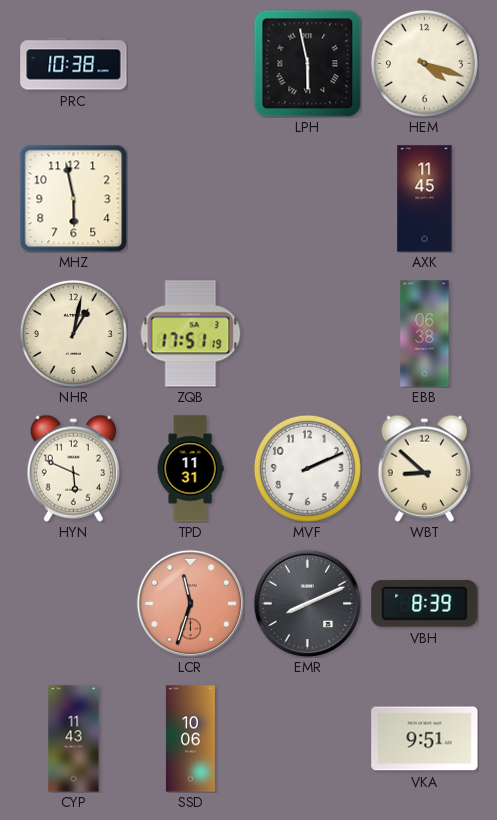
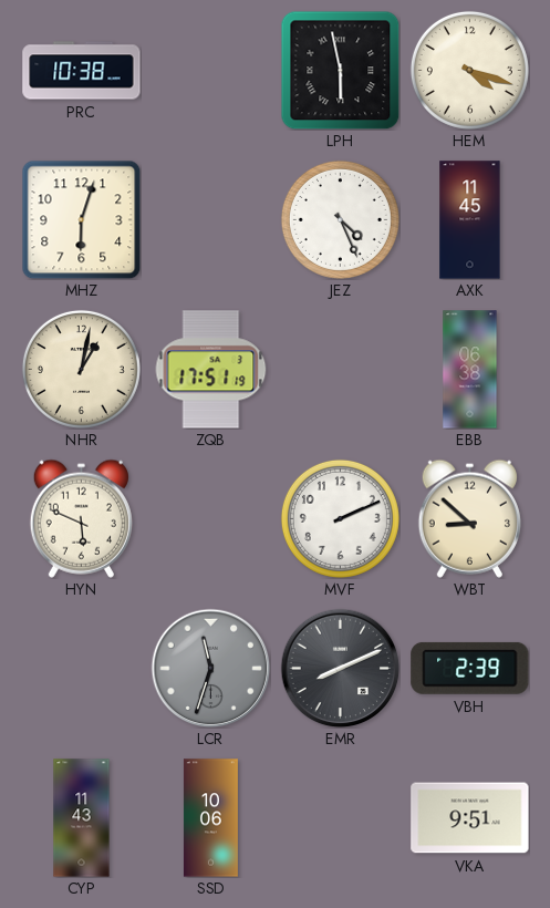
MHZ: 5:58 -> 6:03
JEZ: none -> 4:26
TPD: 11:31 -> none
LCR dial: salmon -> grey
VBH: 8:39 -> 2:39
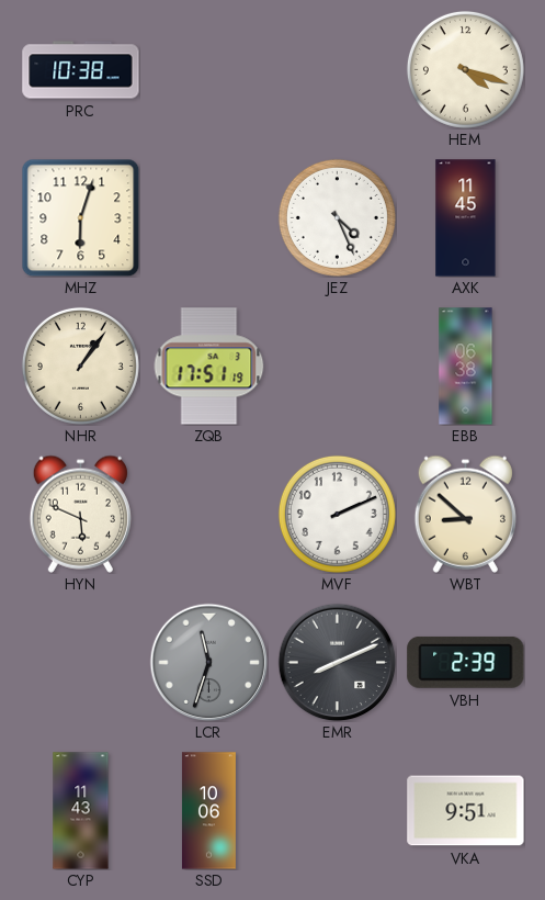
LPH: 5:58 -> none
NHR: 1:02 -> 1:06
